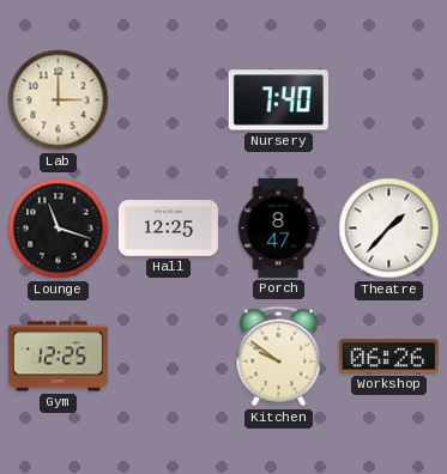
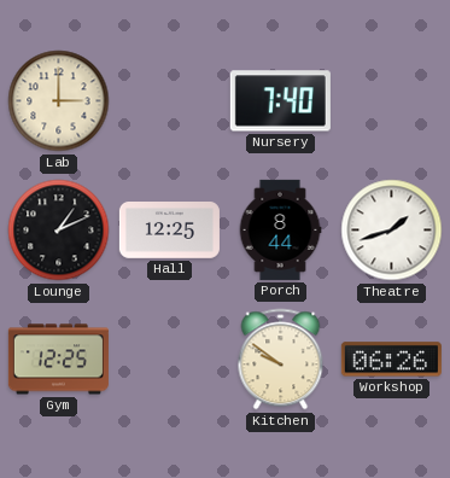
Lounge: 11:18 -> 1:11
Porch: 8:47 -> 8:44
Theatre: 1:37 -> 1:42
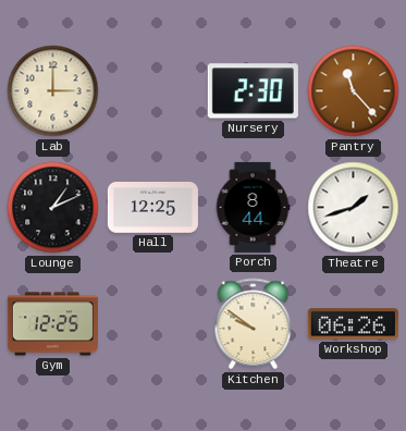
Nursery: 7:40 -> 2:30
Pantry: none -> 11:23
